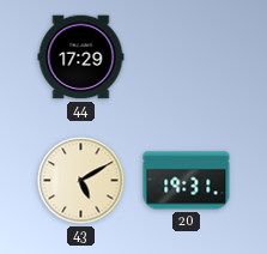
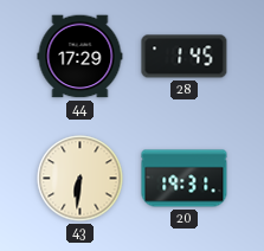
28: none -> 1:45
43: 5:10 -> 6:31
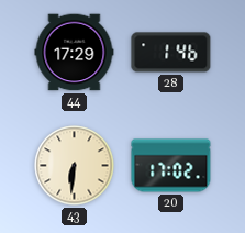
28: 1:45 -> 1:46
20: 19:31 -> 17:02
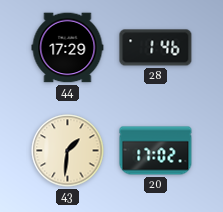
43: 6:31 -> 1:31
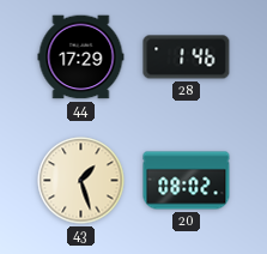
43: 1:31 -> 1:27
20: 17:02 -> 08:02
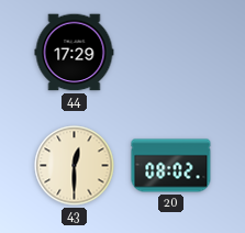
28: 1:46 -> none
43: 1:27 -> 12:30
